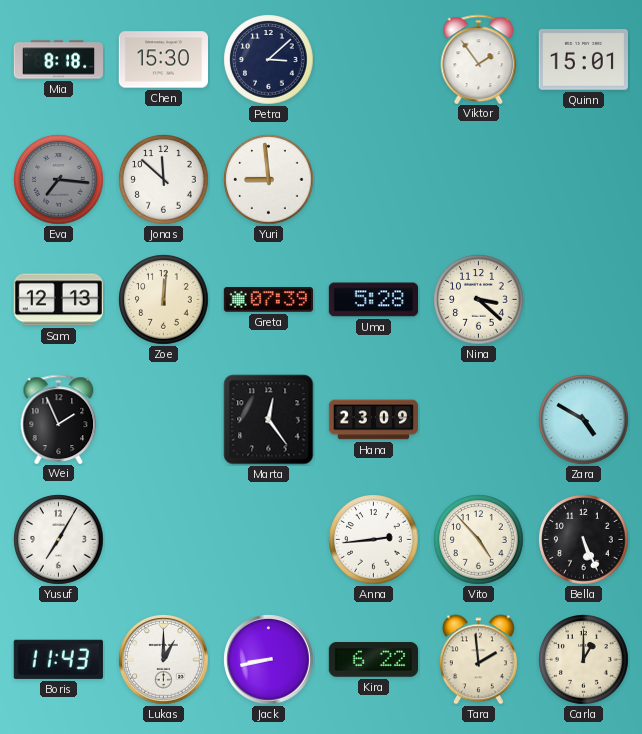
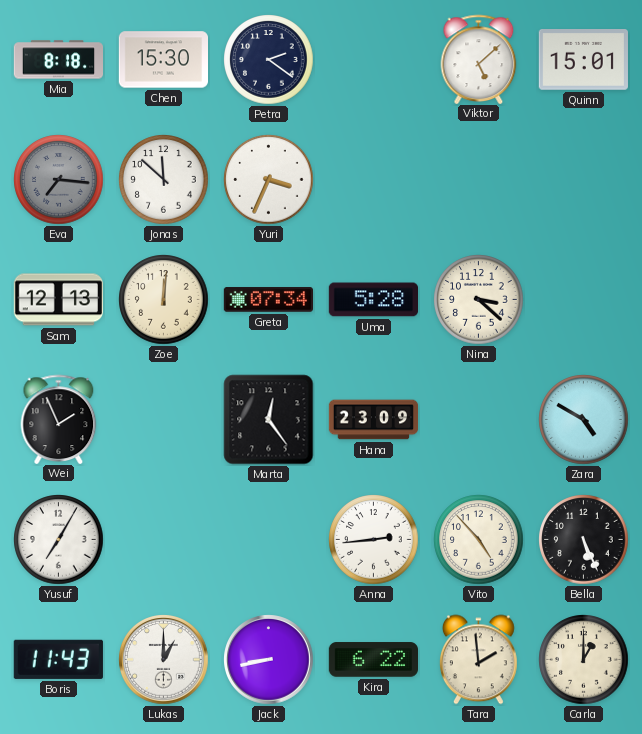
Petra: 3:08 -> 2:21
Viktor: 1:54 -> 5:08
Yuri: 8:59 -> 3:34
Greta: 07:39 -> 07:34
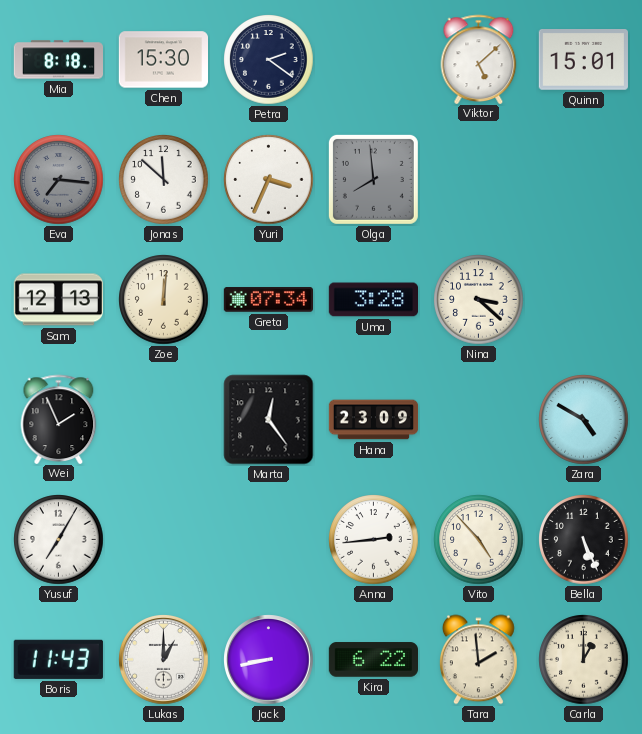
Olga: none -> 7:59
Uma: 5:28 -> 3:28
